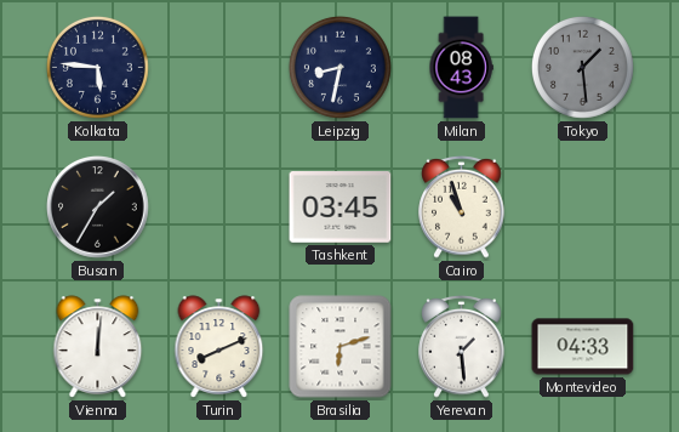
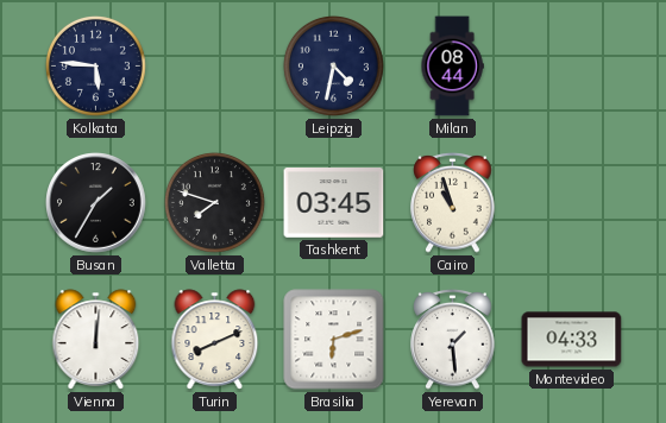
Leipzig: 8:32 -> 4:32
Milan: 08:43 -> 08:44
Tokyo: 1:29 -> none
Valletta: none -> 7:48
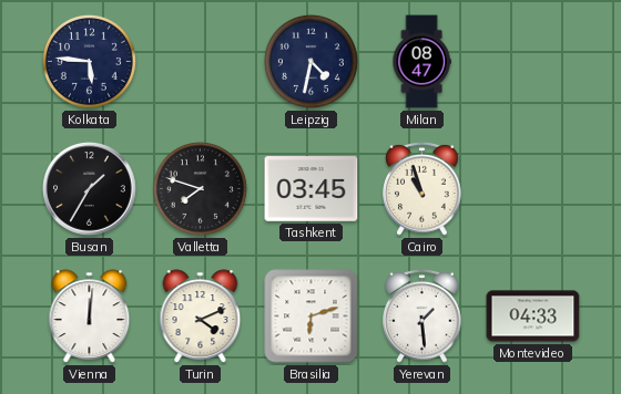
Milan: 08:44 -> 08:47
Turin: 8:11 -> 4:11
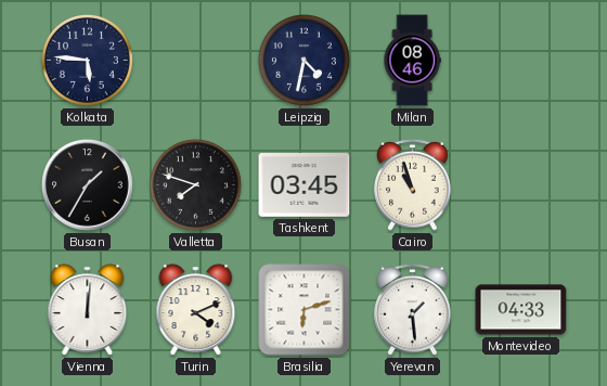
Milan: 08:47 -> 08:46
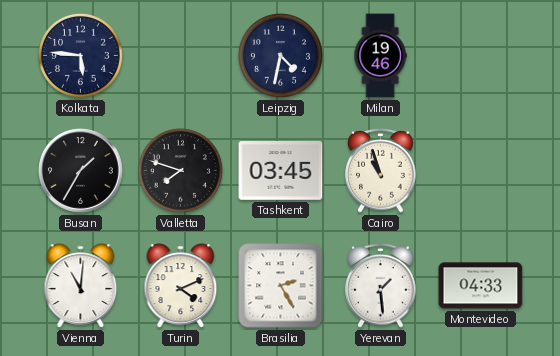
Milan: 08:46 -> 19:46
Vienna: 12:01 -> 11:01
Brasilia: 6:12 -> 2:25
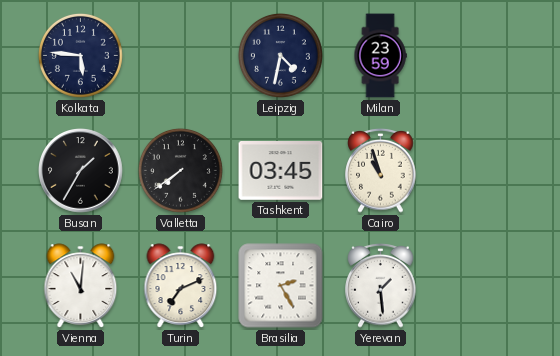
Milan: 19:46 -> 23:59
Valletta: 7:48 -> 7:39
Turin: 4:11 -> 7:11
Montevideo: 04:33 -> none
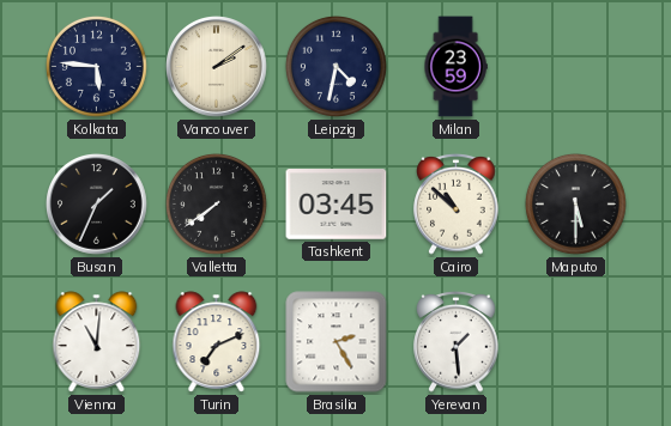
Vancouver: none -> 2:09
Busan: 1:35 -> 1:34
Cairo: 10:57 -> 10:52
Maputo: none -> 5:30
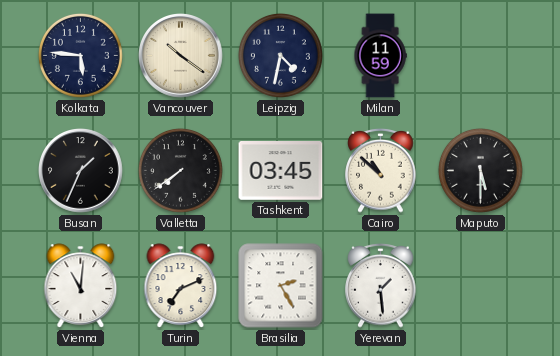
Vancouver: 2:09 -> 10:21
Milan: 23:59 -> 11:59
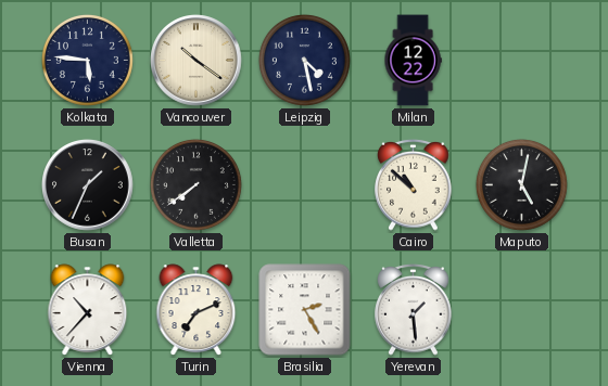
Leipzig: 4:32 -> 4:28
Milan: 11:59 -> 12:22
Tashkent: 03:45 -> none
Maputo: 5:30 -> 5:02
Vienna: 11:01 -> 10:37
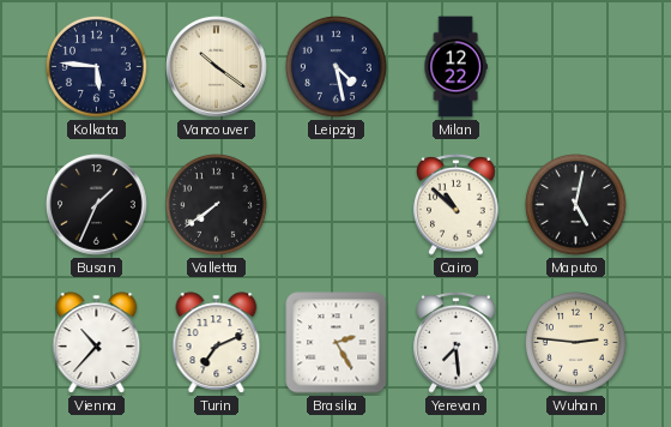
Yerevan: 1:29 -> 7:29
Wuhan: none -> 2:46
